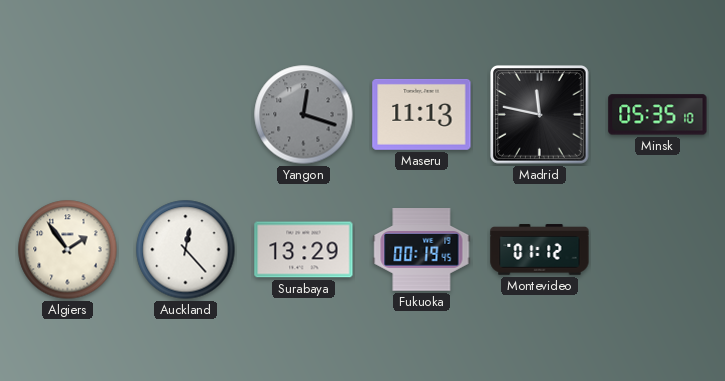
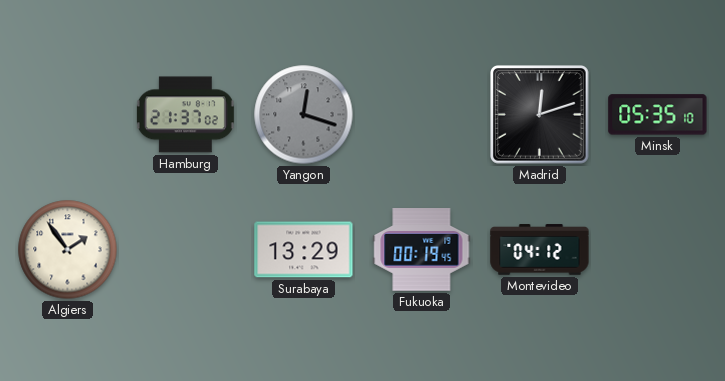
Hamburg: none -> 21:37
Maseru: 11:13 -> none
Madrid: 11:47 -> 12:12
Auckland: 12:23 -> none
Montevideo: 01:12 -> 04:12
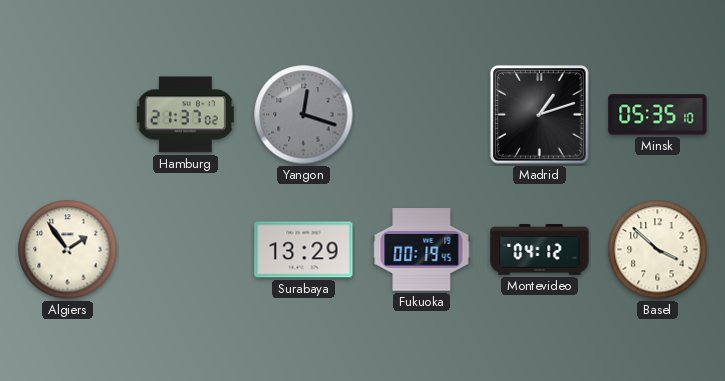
Madrid: 12:12 -> 1:12
Basel: none -> 3:52
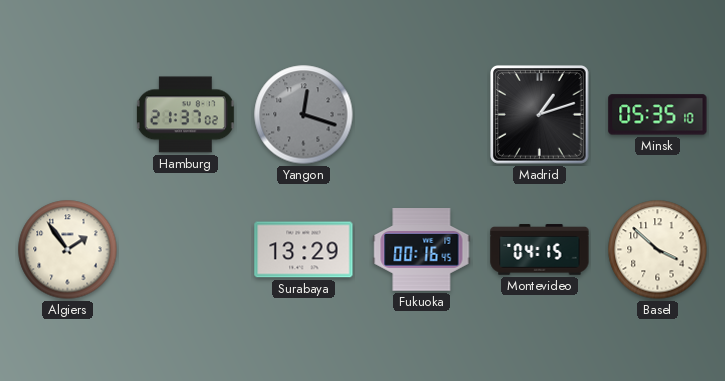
Fukuoka: 00:19 -> 00:16
Montevideo: 04:12 -> 04:15
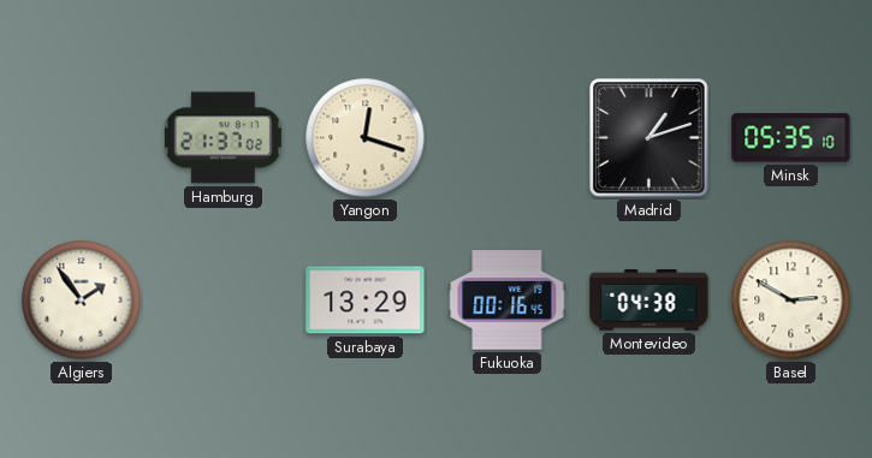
Yangon dial: grey -> cream
Montevideo: 04:15 -> 04:38
Basel: 3:52 -> 2:50
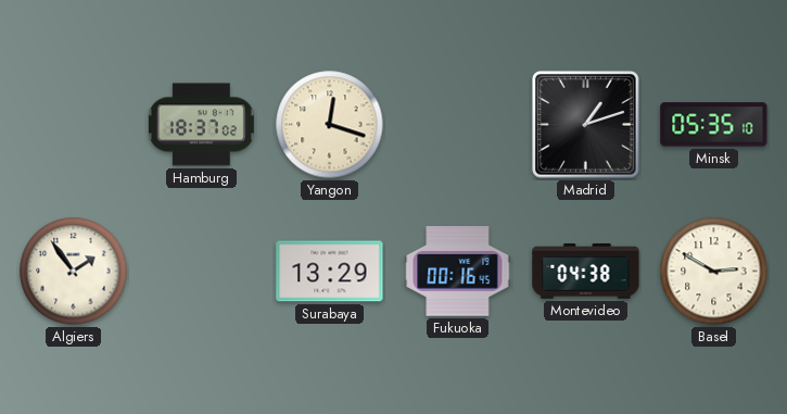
Hamburg: 21:37 -> 18:37
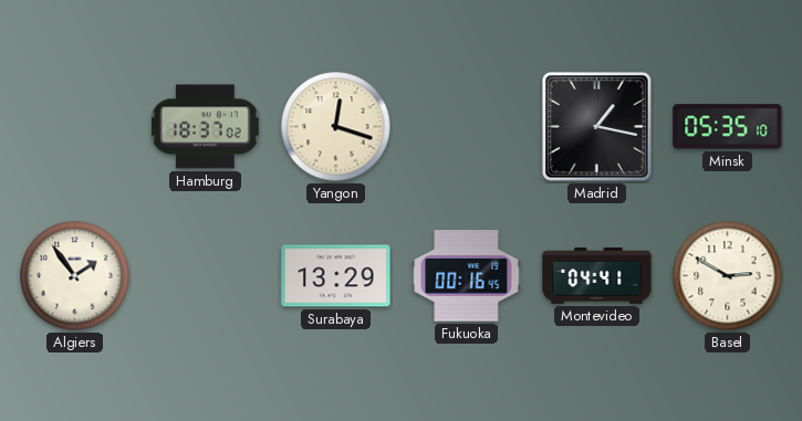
Madrid: 1:12 -> 1:17
Montevideo: 04:38 -> 04:41
